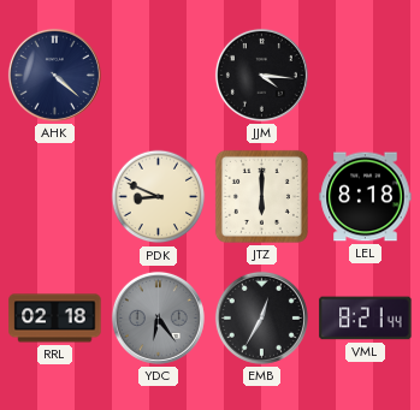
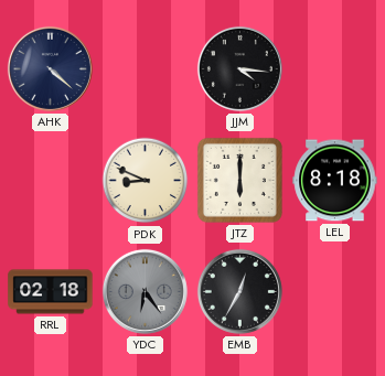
VML: 8:21 -> none
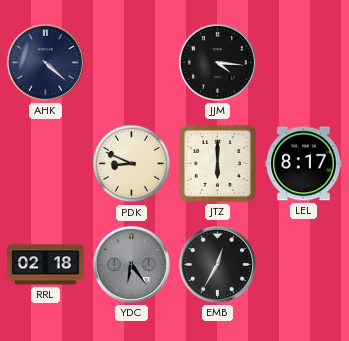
LEL: 8:18 -> 8:17
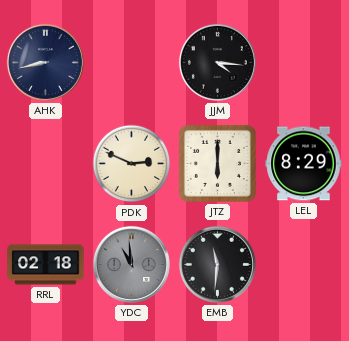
AHK: 4:22 -> 8:43
PDK: 8:49 -> 2:49
LEL: 8:17 -> 8:29
YDC: 6:24 -> 10:59
EMB: 12:35 -> 11:31
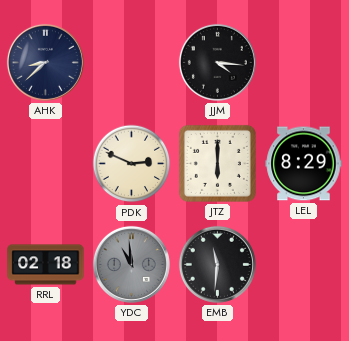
AHK: 8:43 -> 8:38
